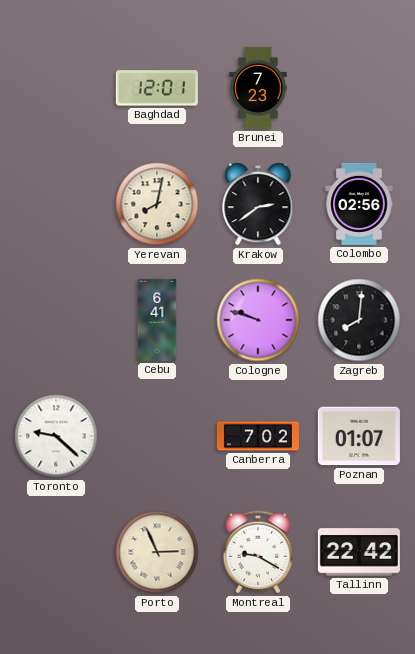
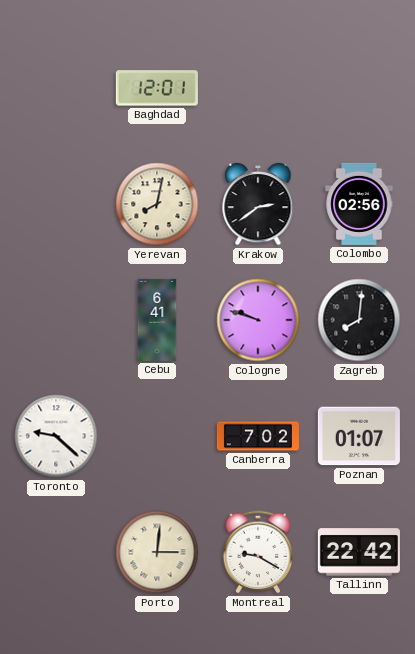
Brunei: 7:23 -> none
Porto: 2:56 -> 3:01
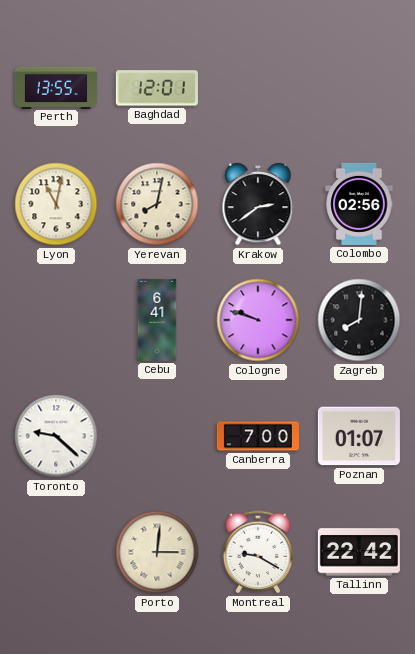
Perth: none -> 13:55
Lyon: none -> 11:02
Canberra: 7:02 -> 7:00
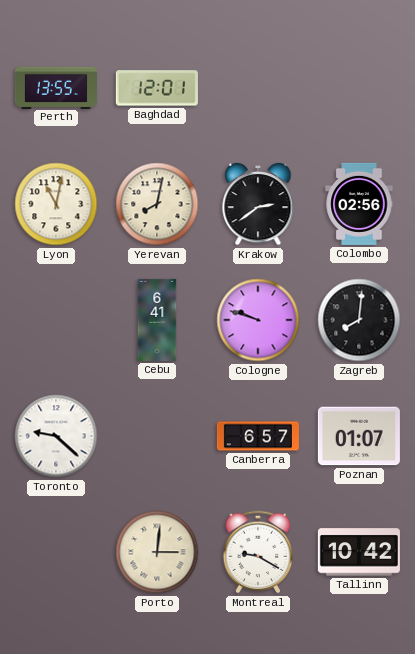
Canberra: 7:00 -> 6:57
Tallinn: 22:42 -> 10:42
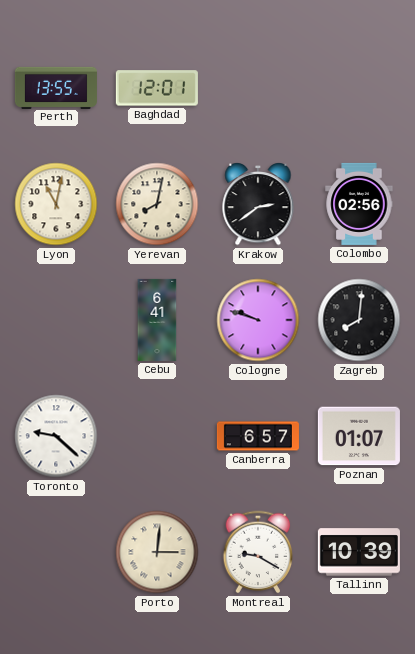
Tallinn: 10:42 -> 10:39
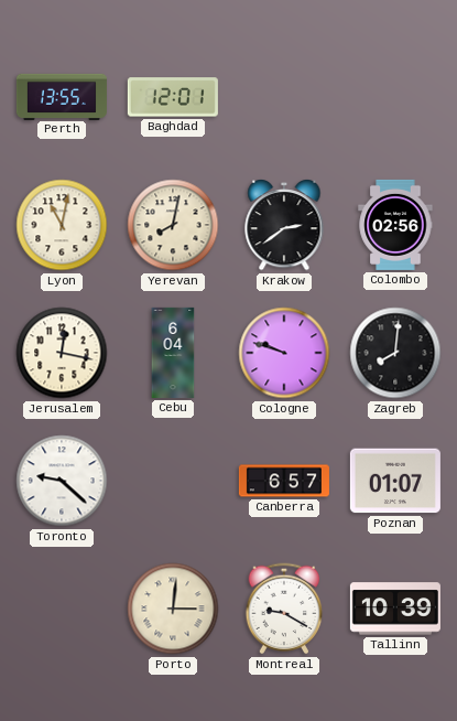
Jerusalem: none -> 12:17
Cebu: 6:41 -> 6:04
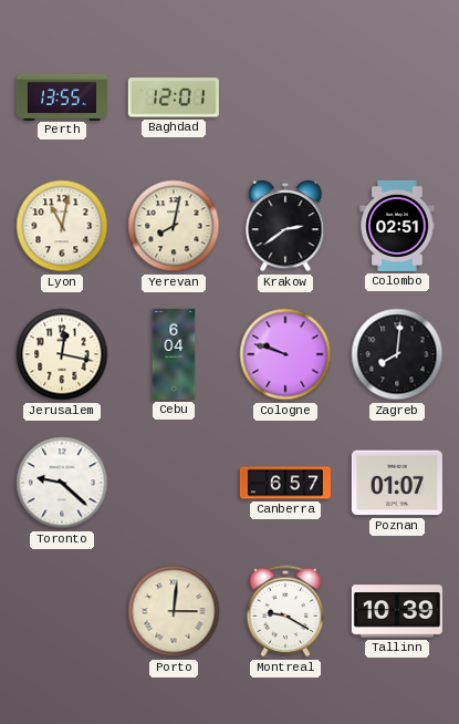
Colombo: 02:56 -> 02:51
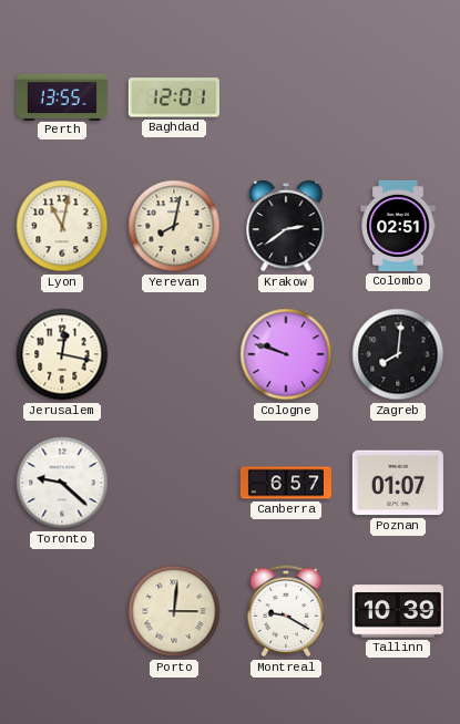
Cebu: 6:04 -> none
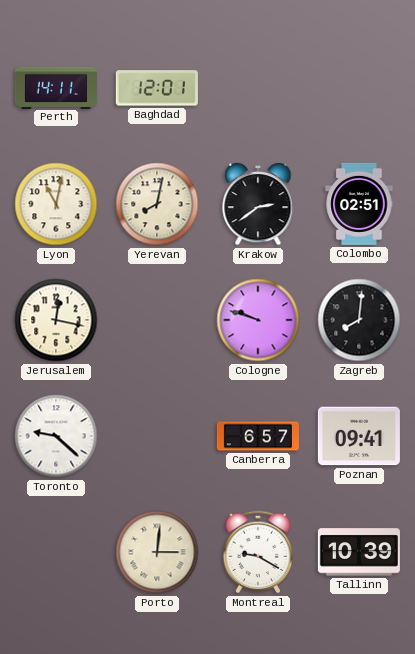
Perth: 13:55 -> 14:11
Poznan: 01:07 -> 09:41
